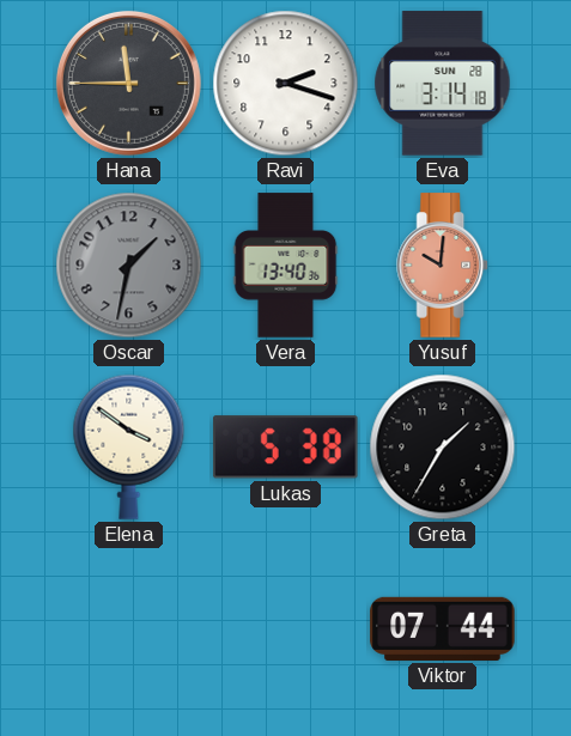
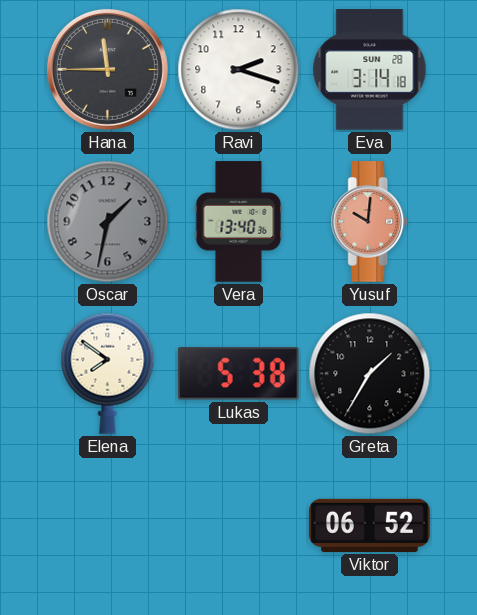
Elena: 3:51 -> 7:51
Viktor: 07:44 -> 06:52
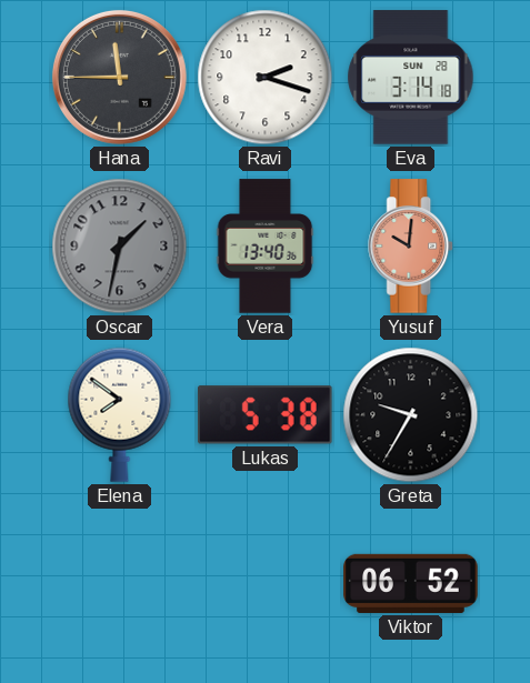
Greta: 1:35 -> 9:35
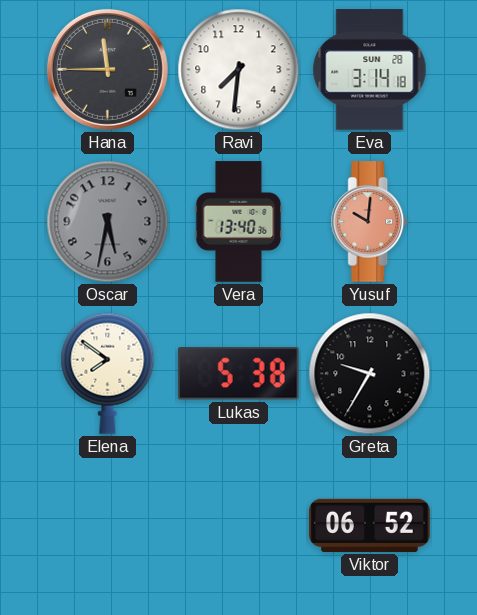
Ravi: 2:18 -> 7:31
Oscar: 1:32 -> 5:32
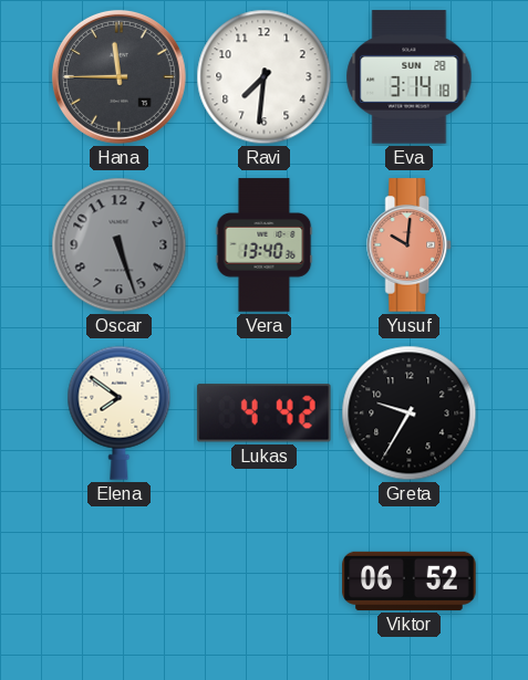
Oscar: 5:32 -> 5:27
Lukas: 5:38 -> 4:42
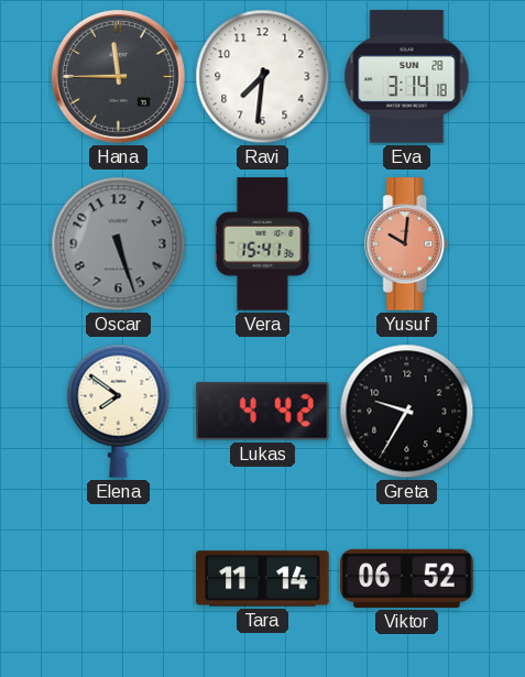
Vera: 13:40 -> 15:41
Tara: none -> 11:14
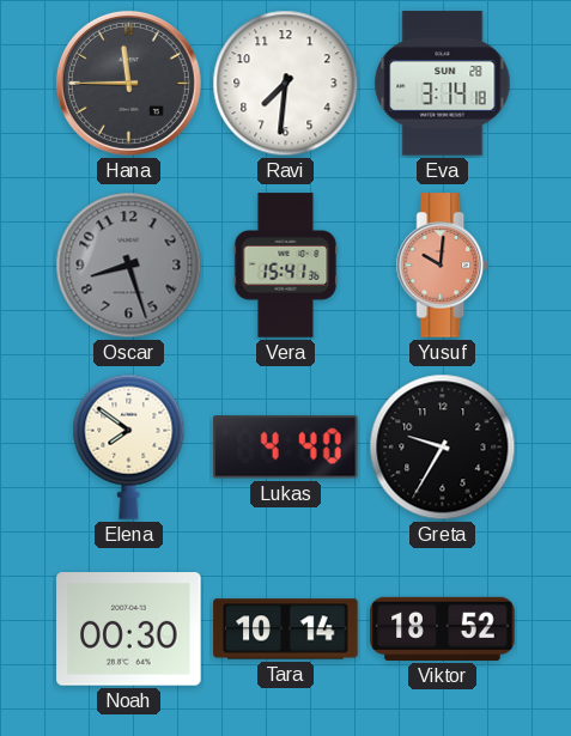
Oscar: 5:27 -> 8:27
Lukas: 4:42 -> 4:40
Noah: none -> 00:30
Tara: 11:14 -> 10:14
Viktor: 06:52 -> 18:52
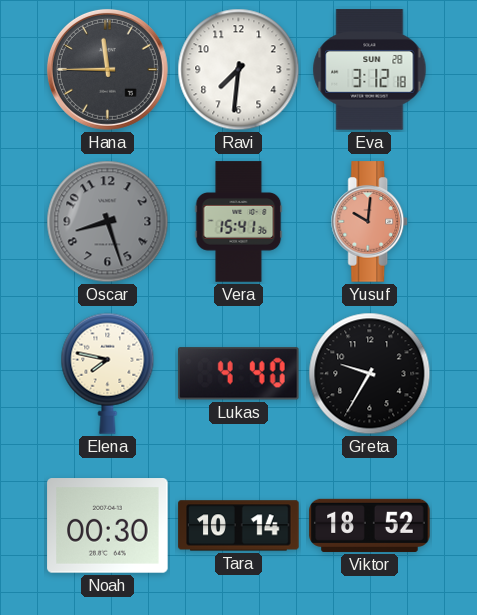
Eva: 3:14 -> 3:12
Elena: 7:51 -> 7:47
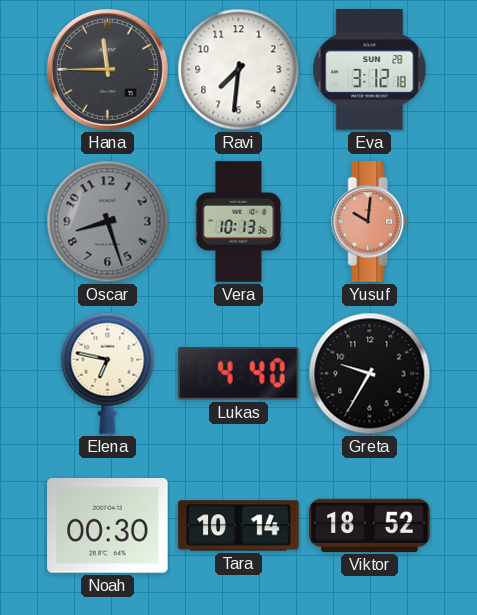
Vera: 15:41 -> 10:13
Elena: 7:47 -> 6:47
